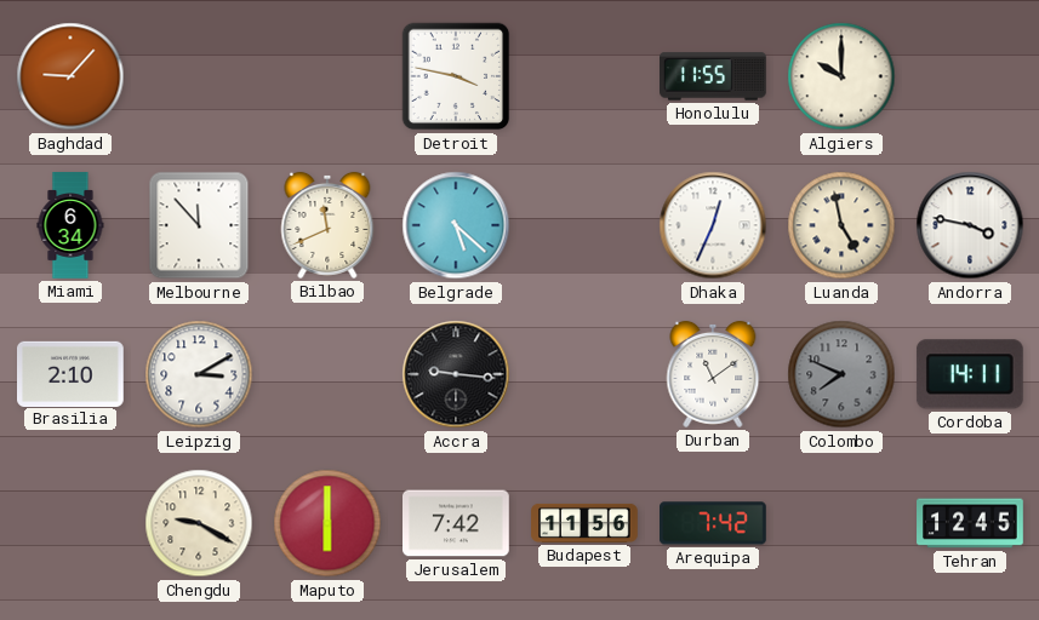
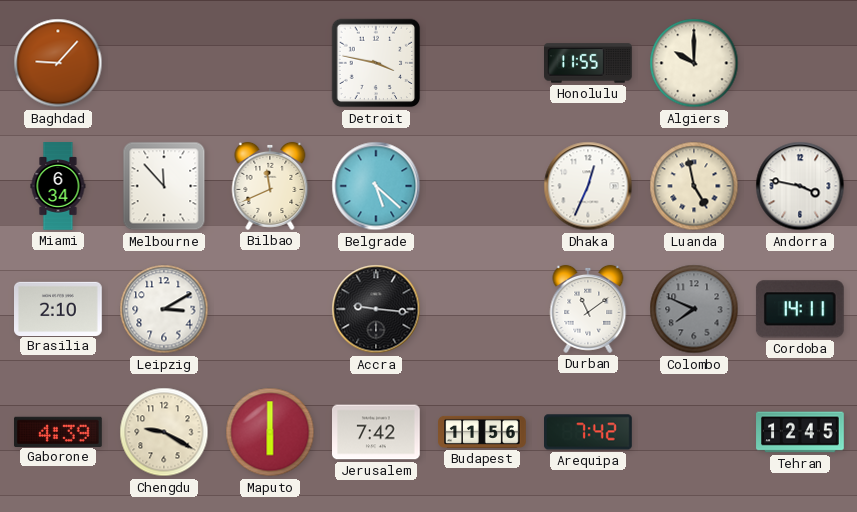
Gaborone: none -> 4:39
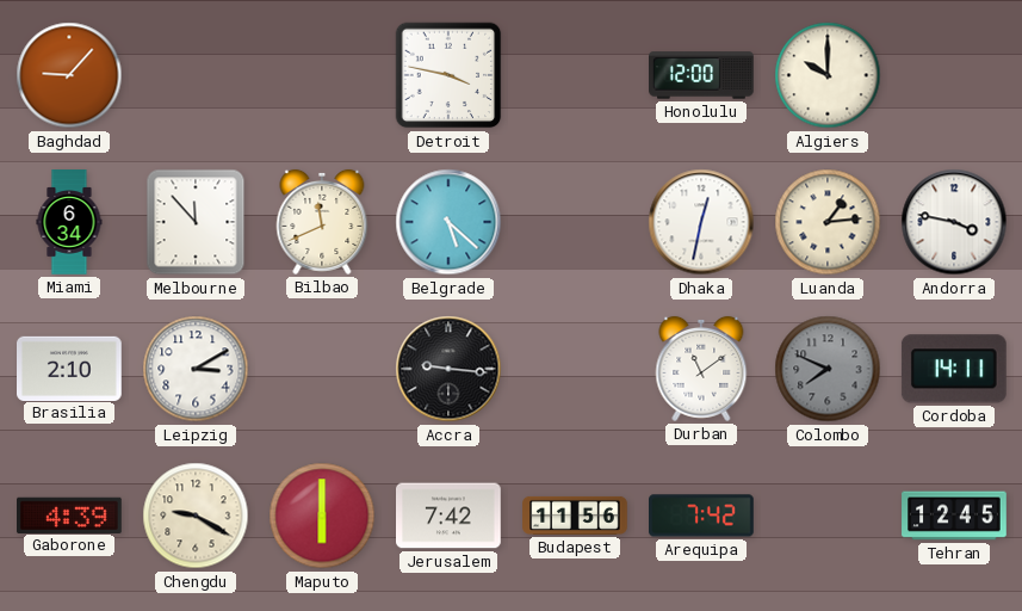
Honolulu: 11:55 -> 12:00
Dhaka: 12:34 -> 12:32
Luanda: 4:58 -> 1:14
